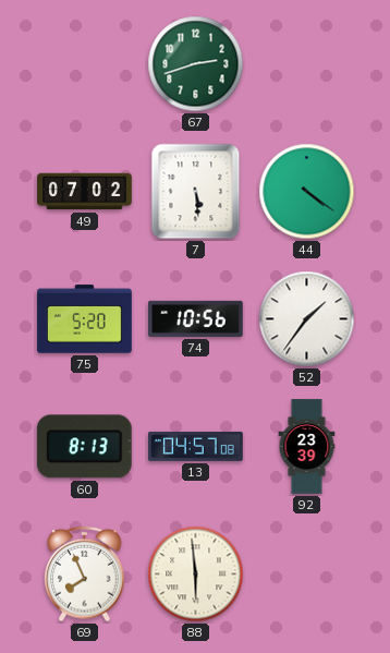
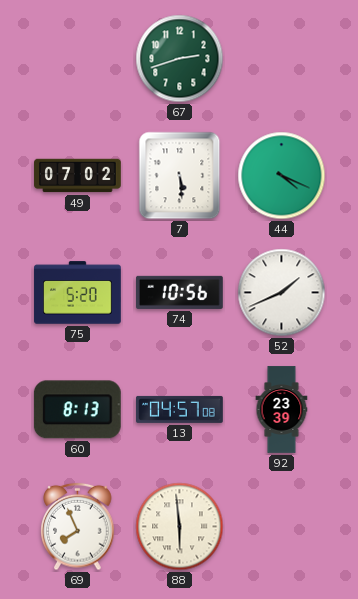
44: 4:21 -> 4:19
52: 1:36 -> 1:41
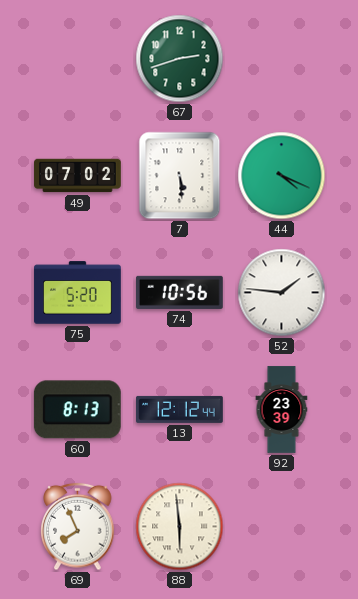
52: 1:41 -> 1:46
13: 04:57 -> 12:12
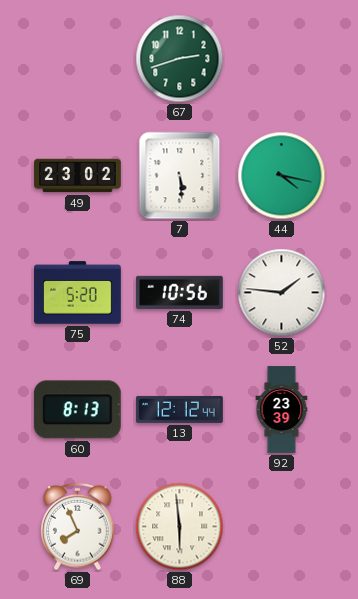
49: 07:02 -> 23:02
44: 4:19 -> 4:17
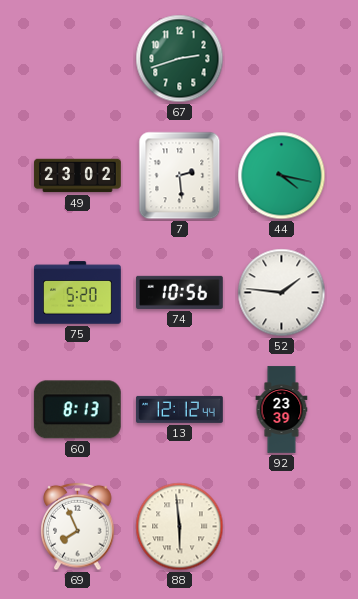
7: 5:29 -> 2:29
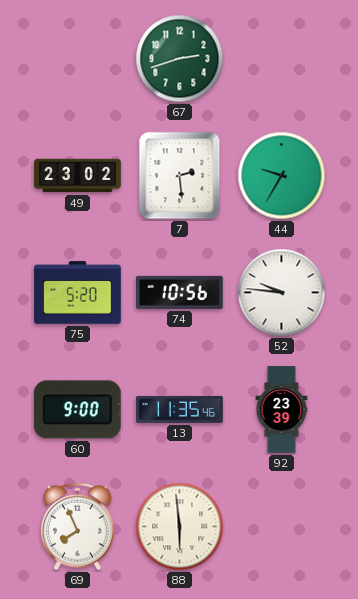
44: 4:17 -> 9:35
52: 1:46 -> 9:46
60: 8:13 -> 9:00
13: 12:12 -> 11:35
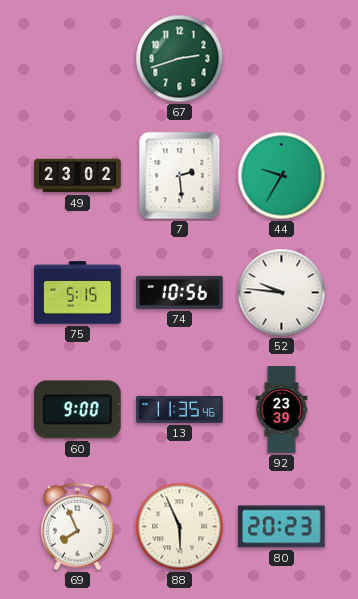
75: 5:20 -> 5:15
88: 5:59 -> 5:56
80: none -> 20:23
